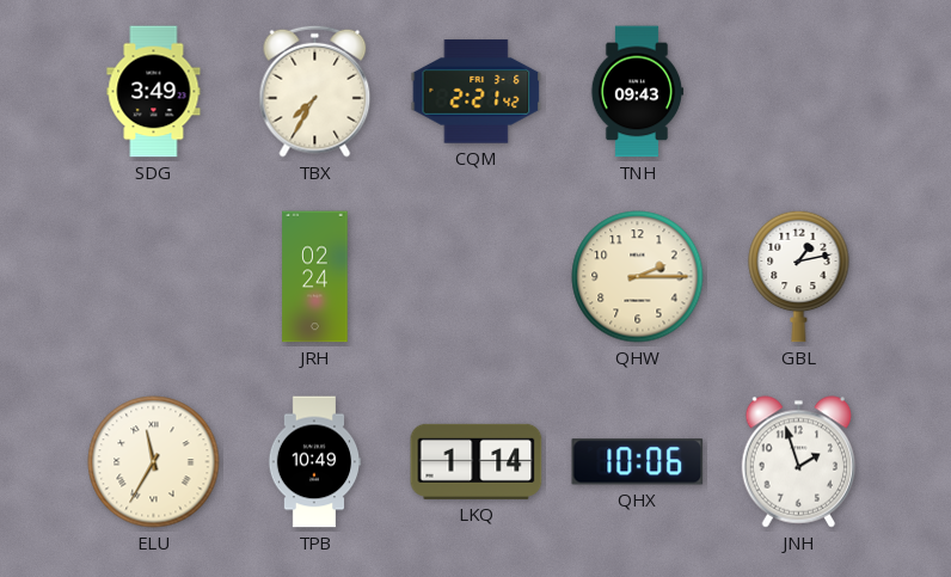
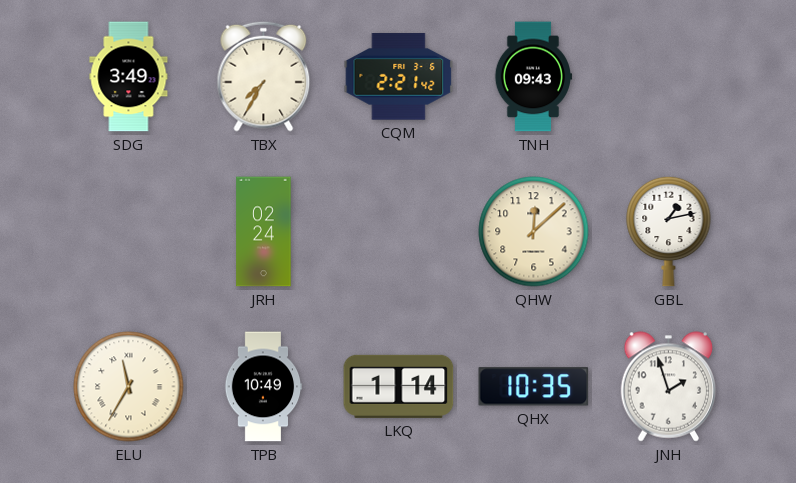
QHW: 2:15 -> 12:08
QHX: 10:06 -> 10:35
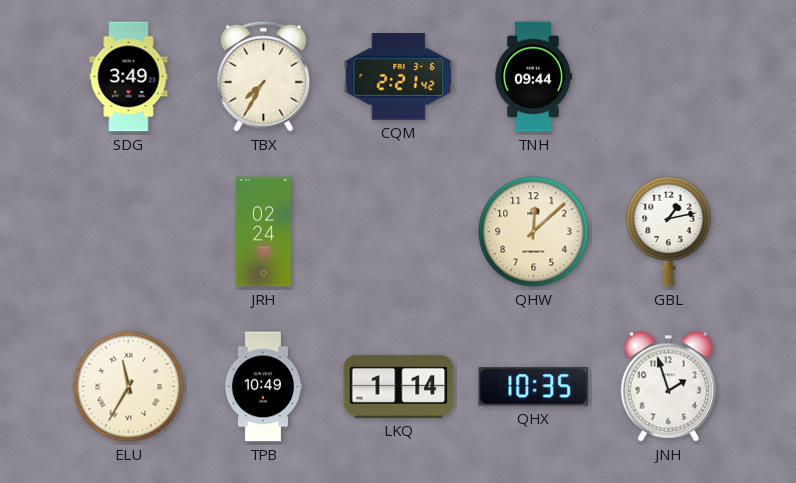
TNH: 09:43 -> 09:44
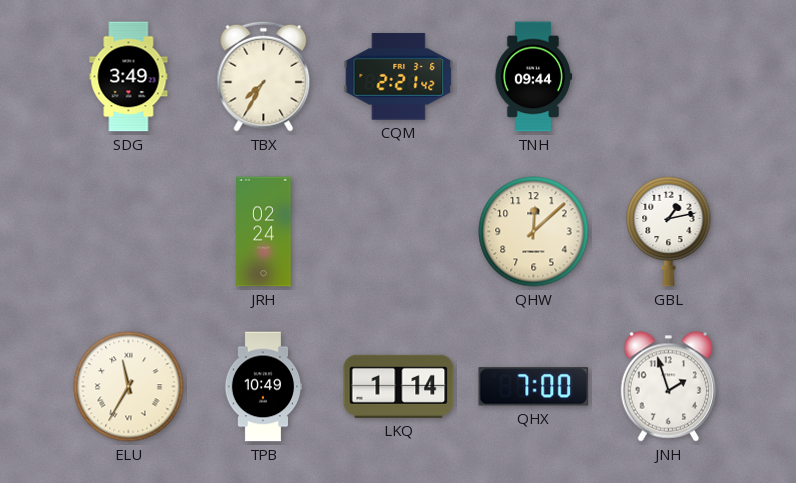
QHX: 10:35 -> 7:00
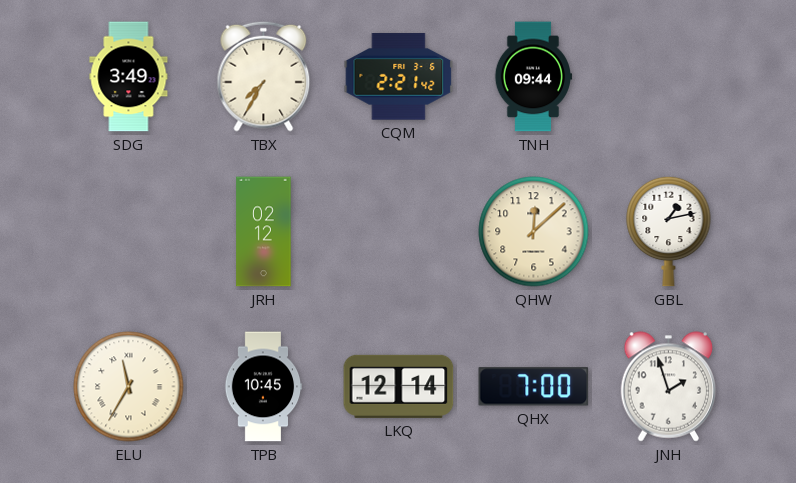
JRH: 02:24 -> 02:12
TPB: 10:49 -> 10:45
LKQ: 1:14 -> 12:14
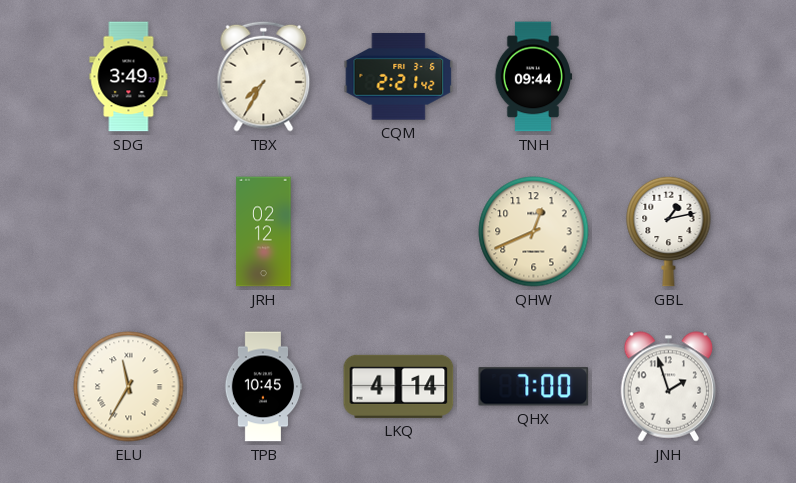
QHW: 12:08 -> 12:41
LKQ: 12:14 -> 4:14
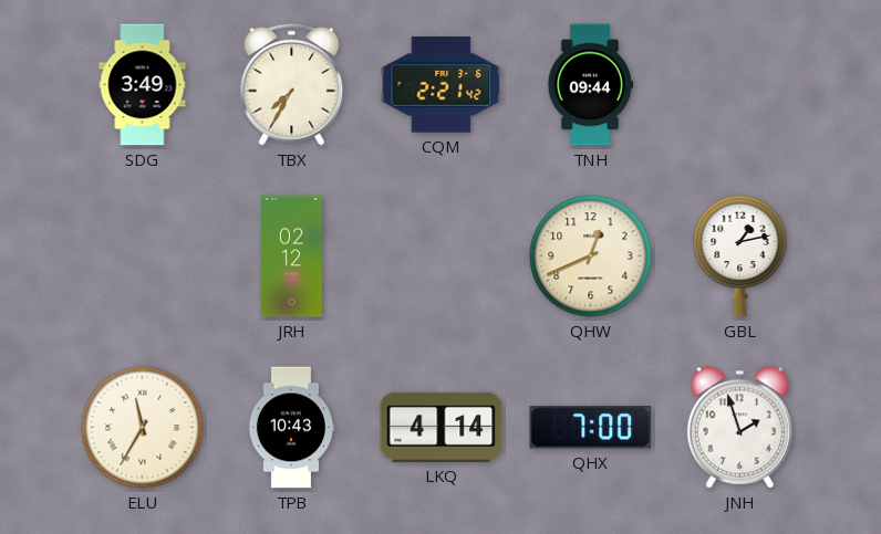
TPB: 10:45 -> 10:43
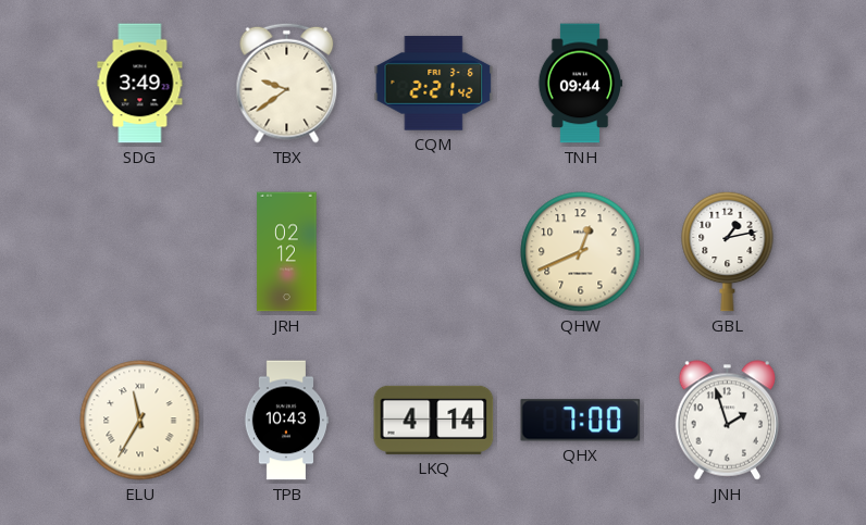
TBX: 7:35 -> 9:39
